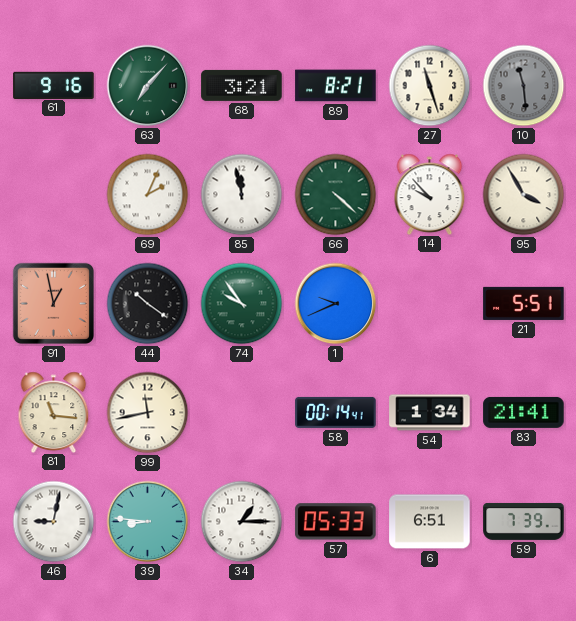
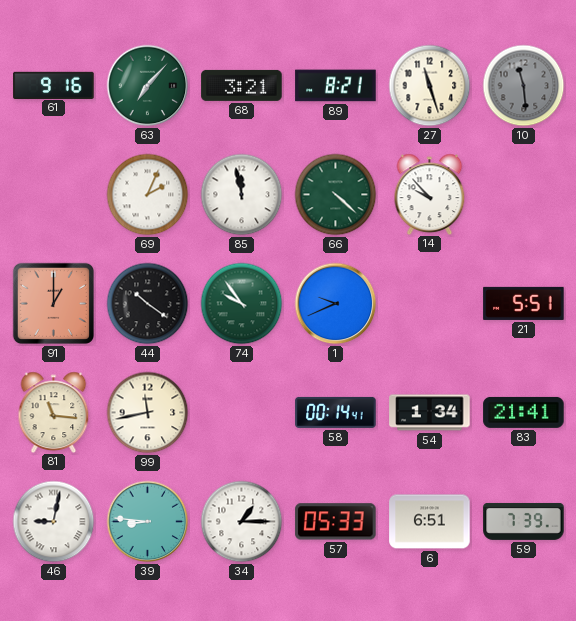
95: 3:55 -> none
91: 12:58 -> 1:00
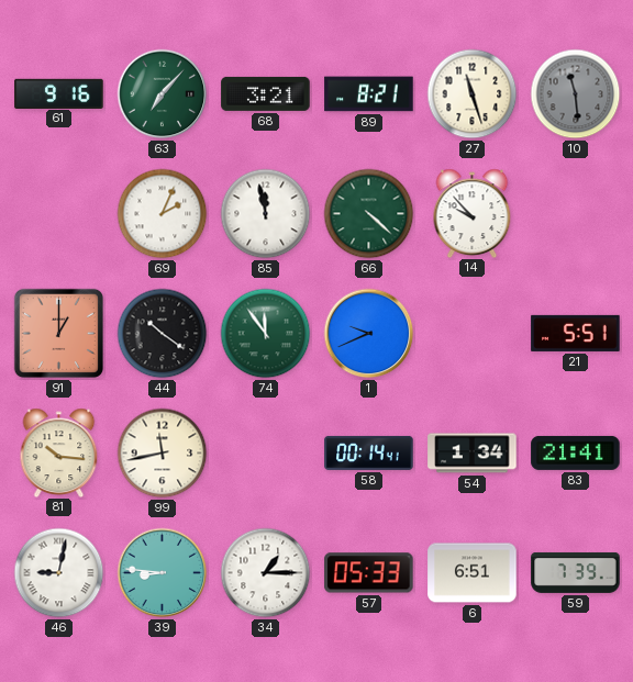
74: 9:54 -> 11:54
81: 11:16 -> 10:16
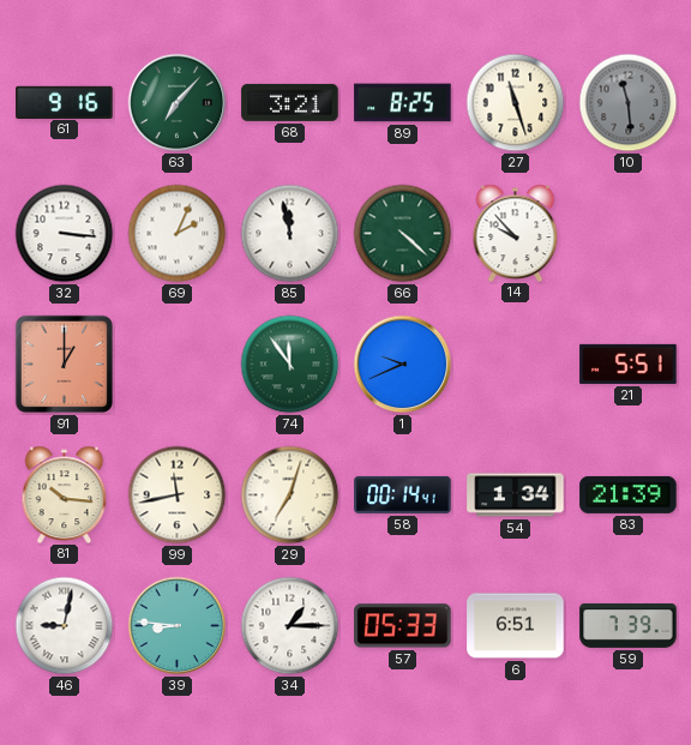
89: 8:21 -> 8:25
32: none -> 3:16
44: 10:21 -> none
29: none -> 7:03
83: 21:41 -> 21:39
